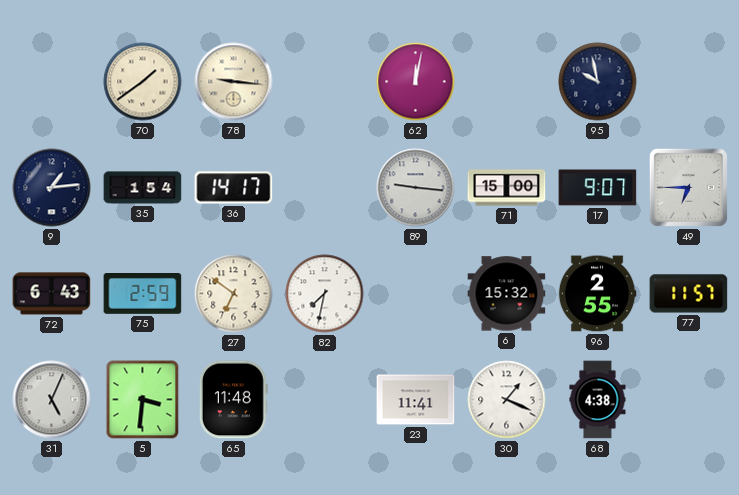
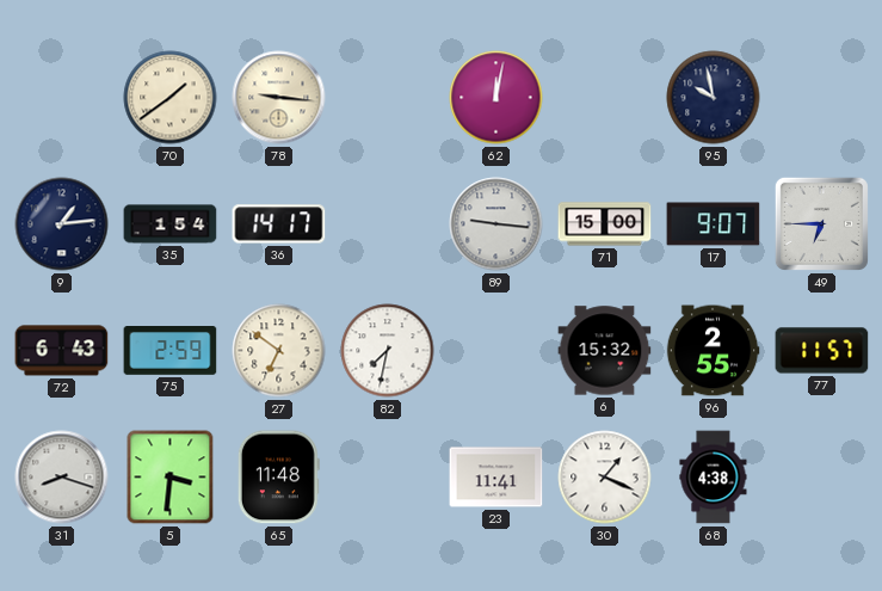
31: 5:04 -> 8:18
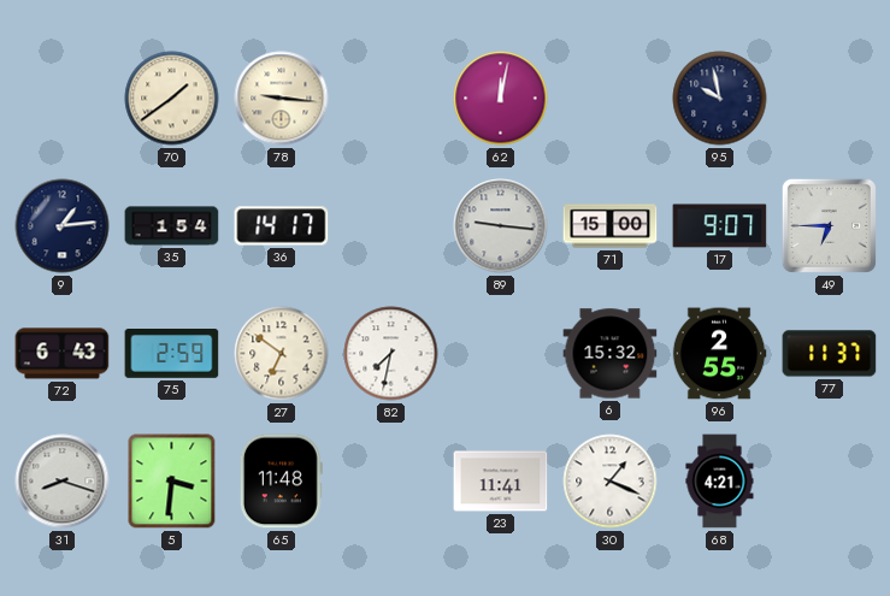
77: 11:57 -> 11:37
68: 4:38 -> 4:21
